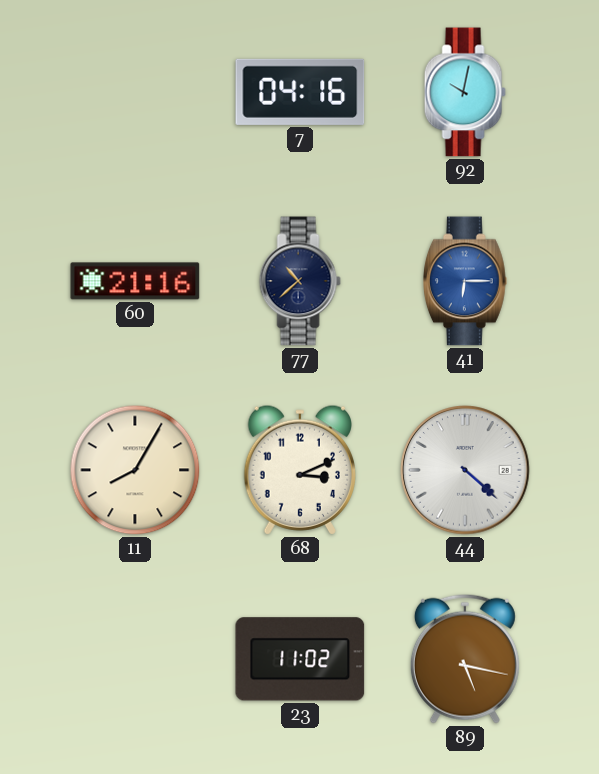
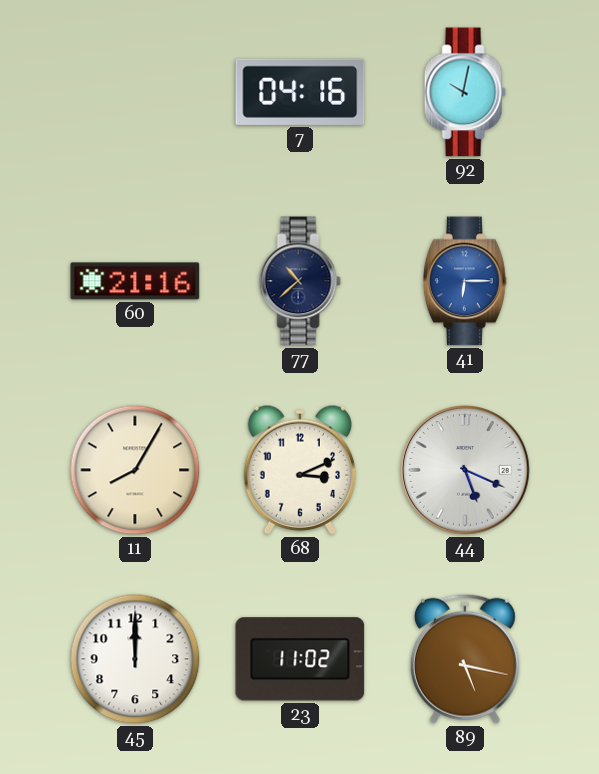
44: 4:22 -> 5:19
45: none -> 12:00
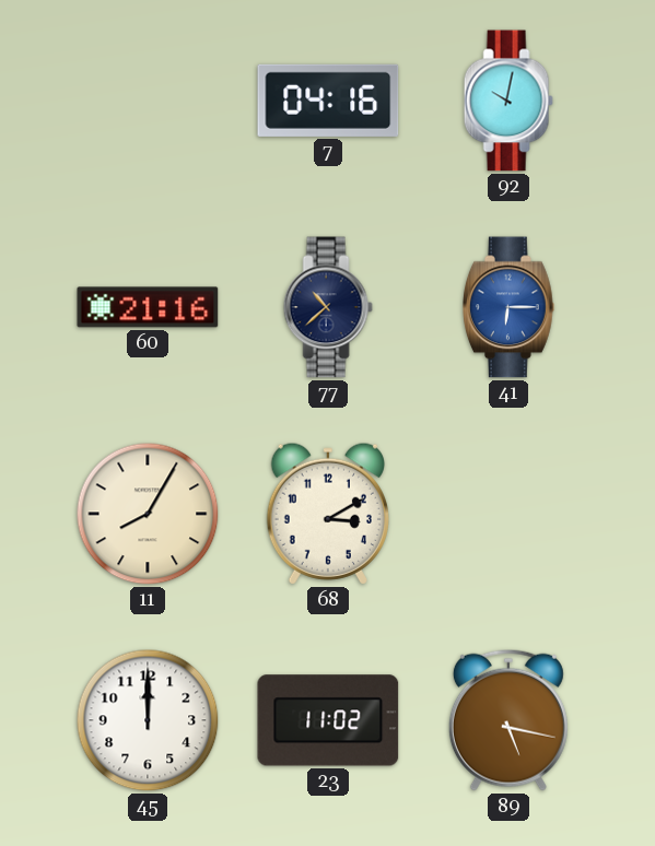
68: 3:11 -> 3:10
44: 5:19 -> none
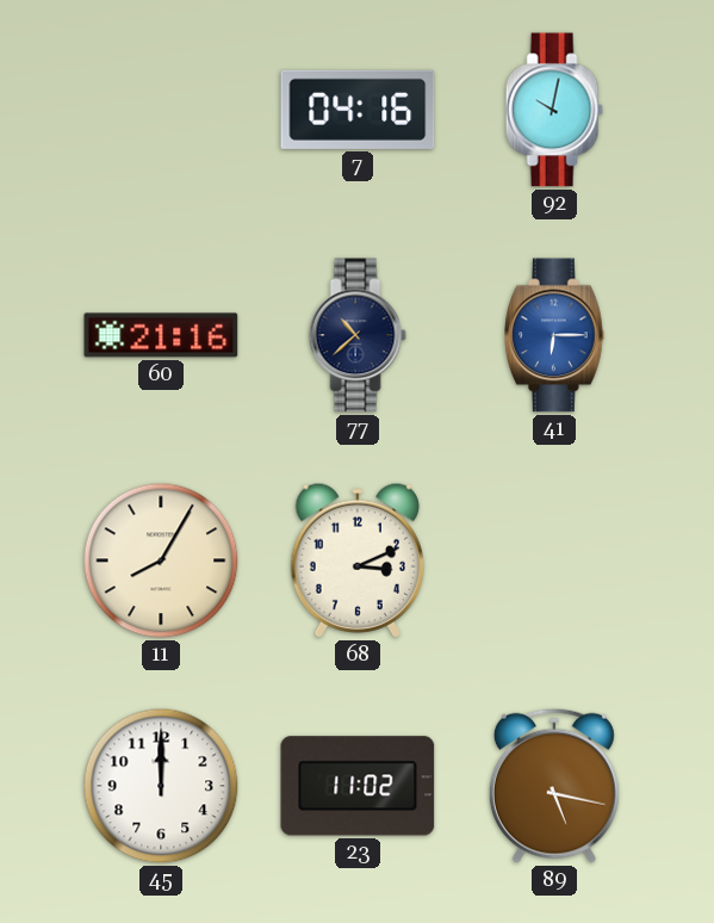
68: 3:10 -> 3:11
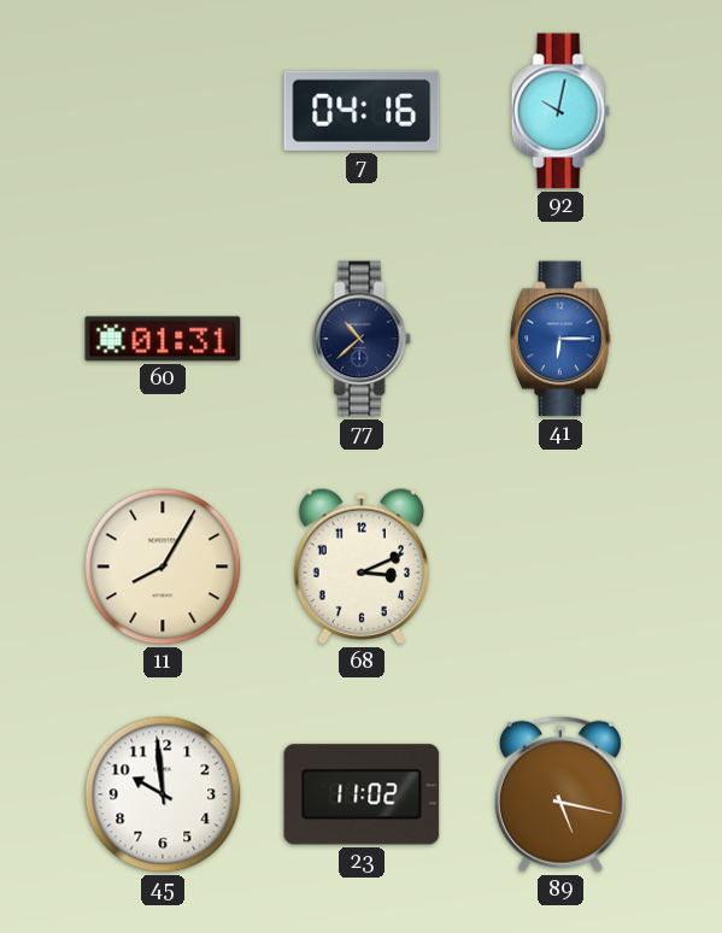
60: 21:16 -> 01:31
45: 12:00 -> 9:59
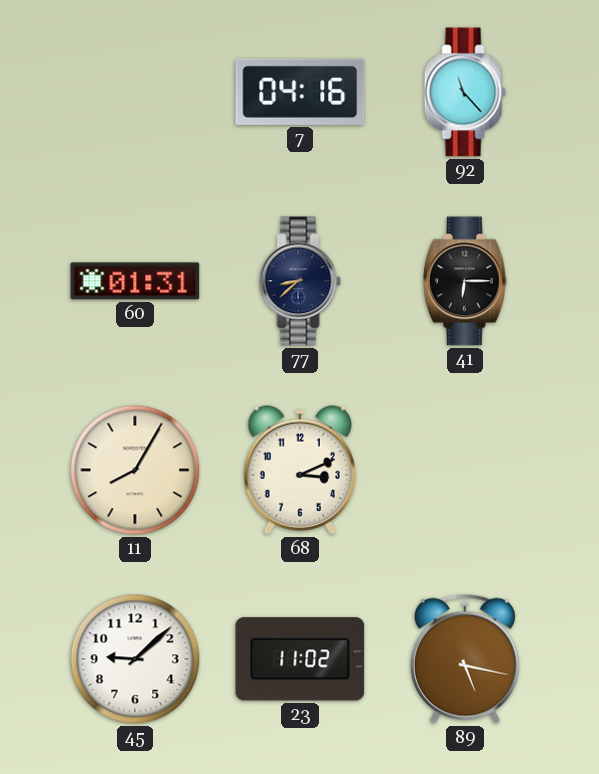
92: 10:02 -> 11:23
77: 10:38 -> 8:38
41 dial: blue -> black
45: 9:59 -> 9:08
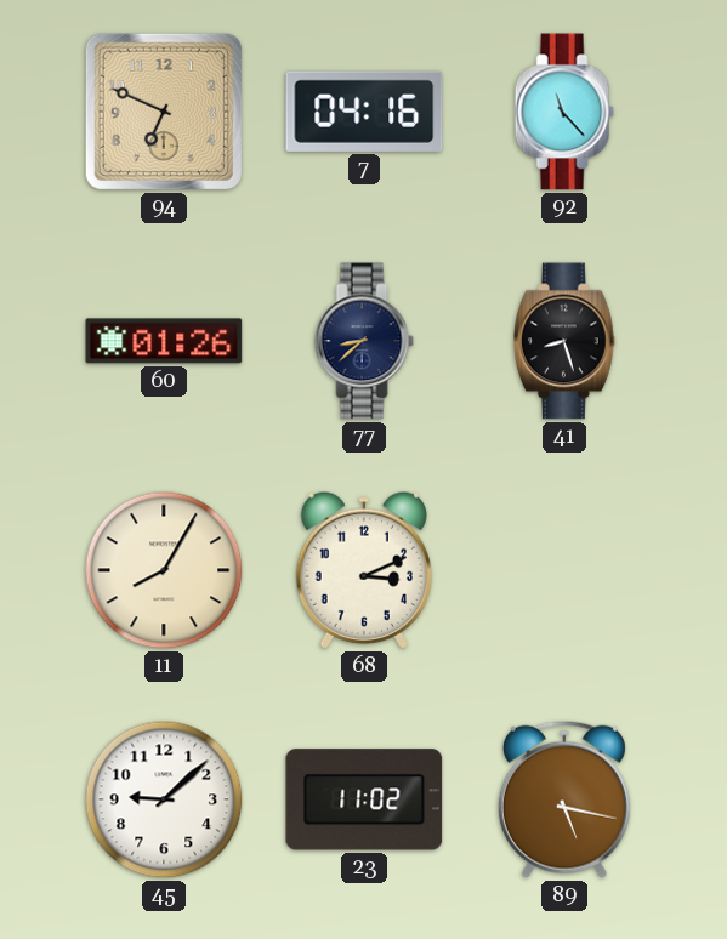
94: none -> 6:49
60: 01:31 -> 01:26
41: 6:15 -> 8:27
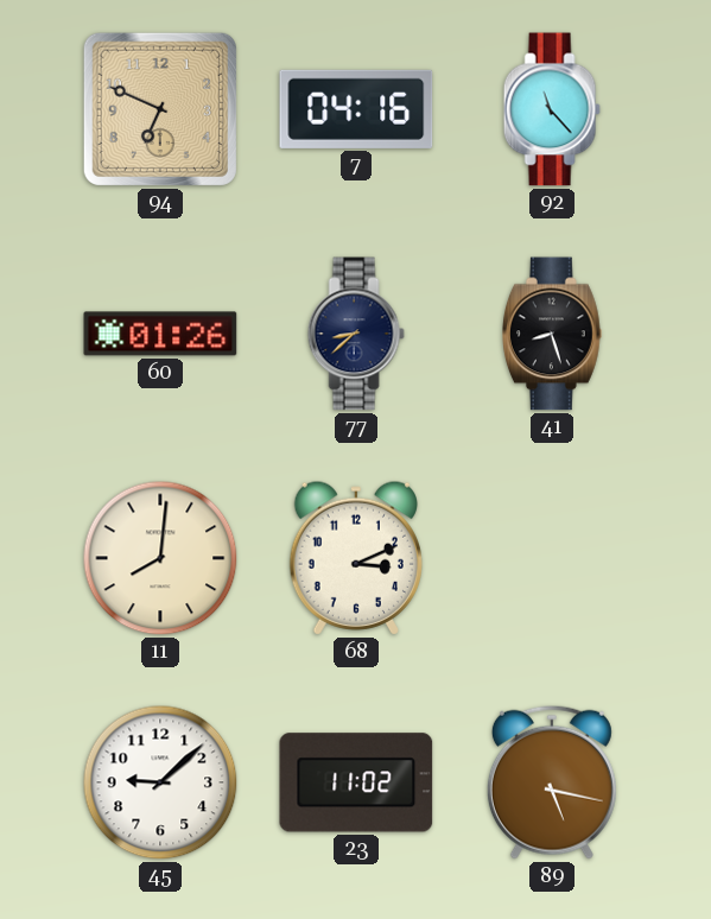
11: 8:05 -> 8:01
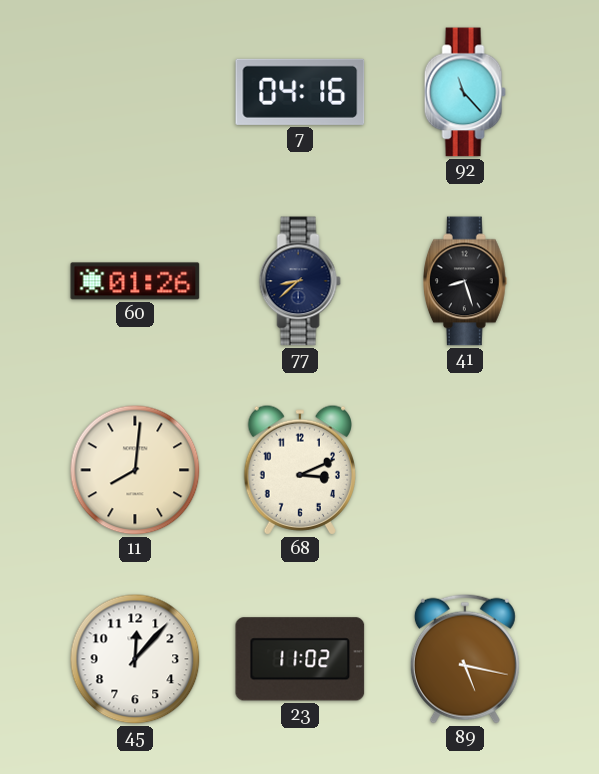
94: 6:49 -> none
45: 9:08 -> 12:07
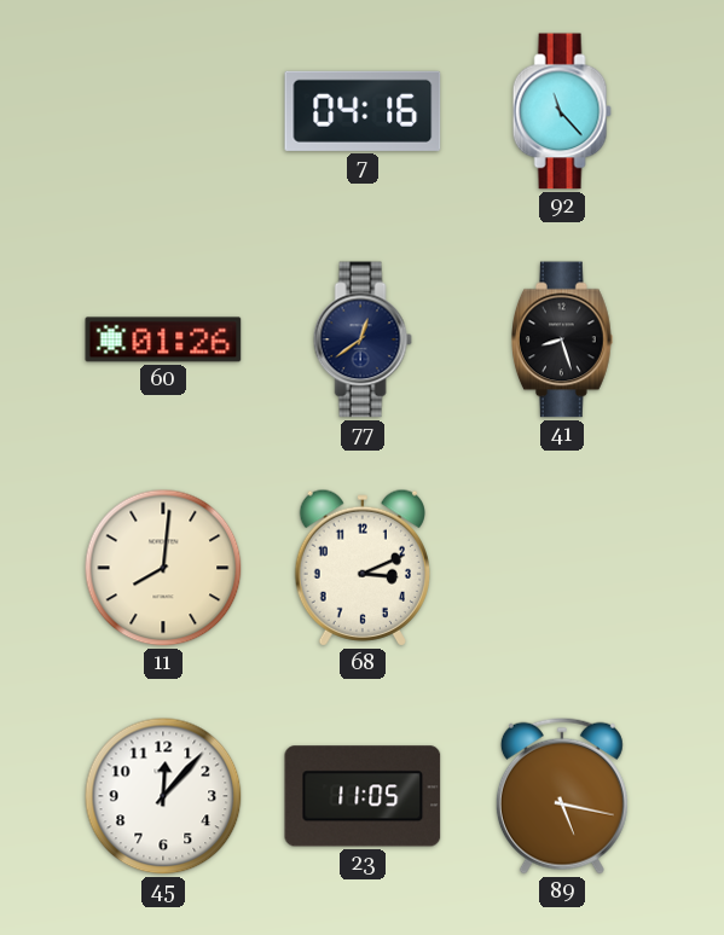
77: 8:38 -> 12:39
23: 11:02 -> 11:05
